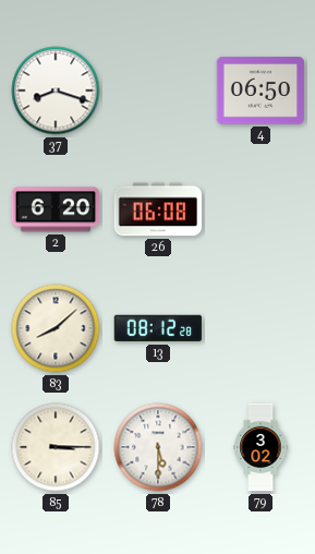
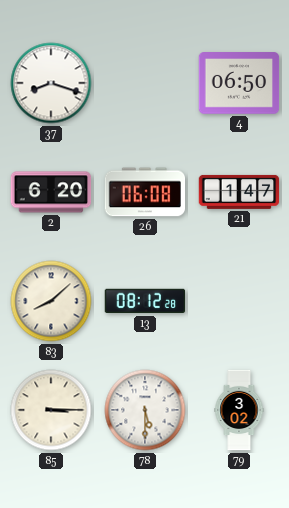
21: none -> 1:47
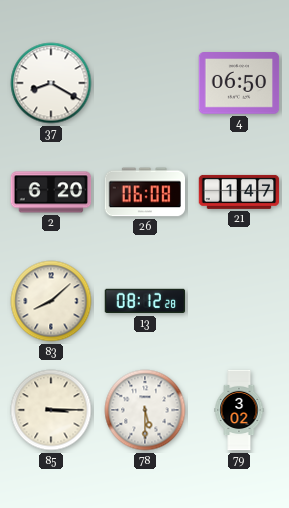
37: 8:18 -> 8:20
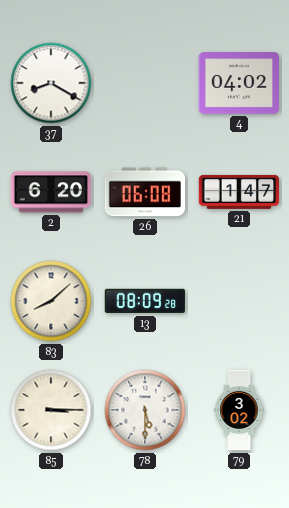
4: 06:50 -> 04:02
13: 08:12 -> 08:09
